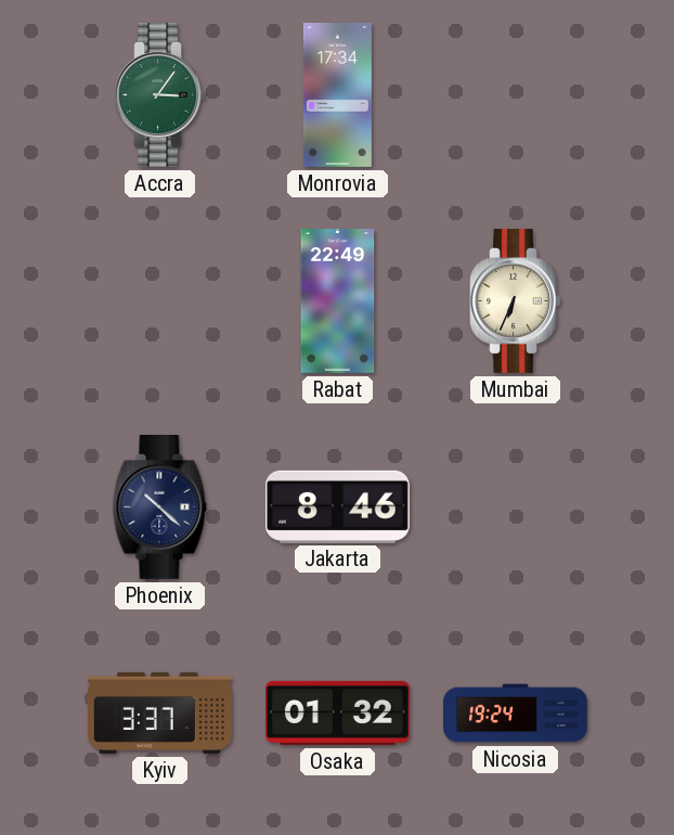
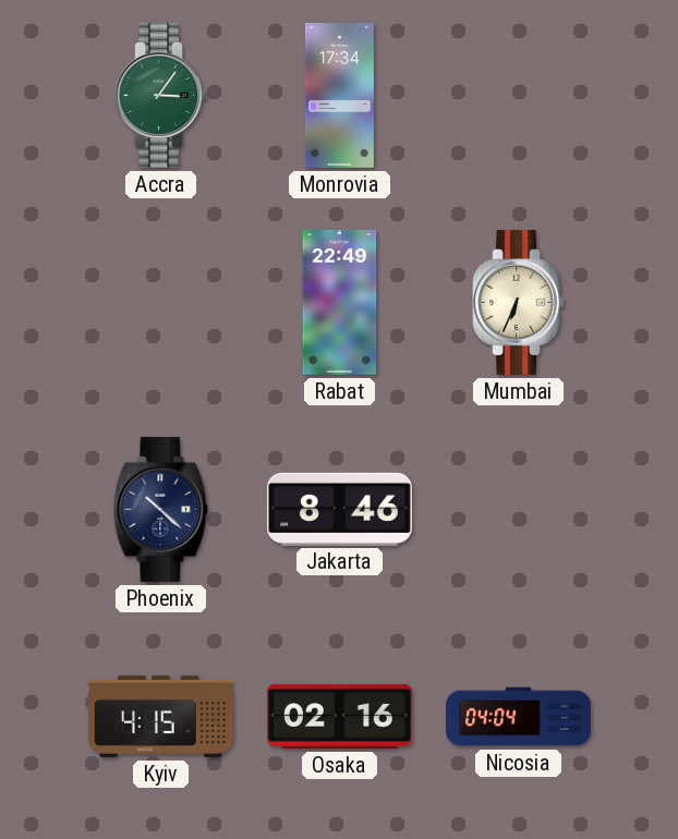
Kyiv: 3:37 -> 4:15
Osaka: 01:32 -> 02:16
Nicosia: 19:24 -> 04:04
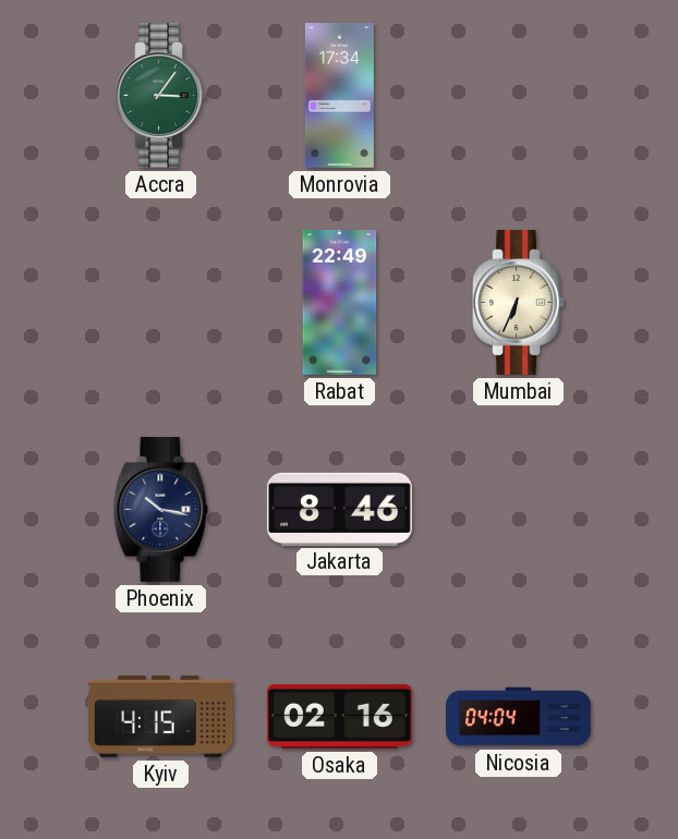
Phoenix: 10:22 -> 10:17
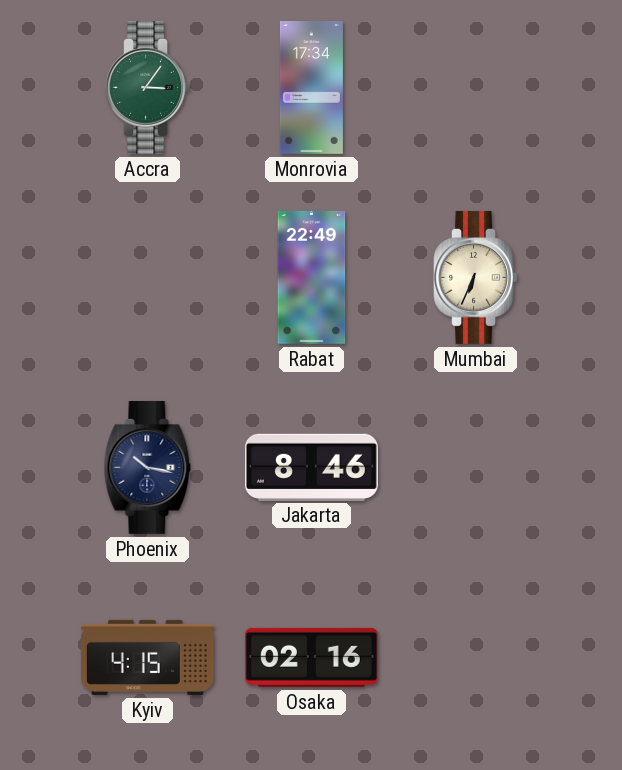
Nicosia: 04:04 -> none
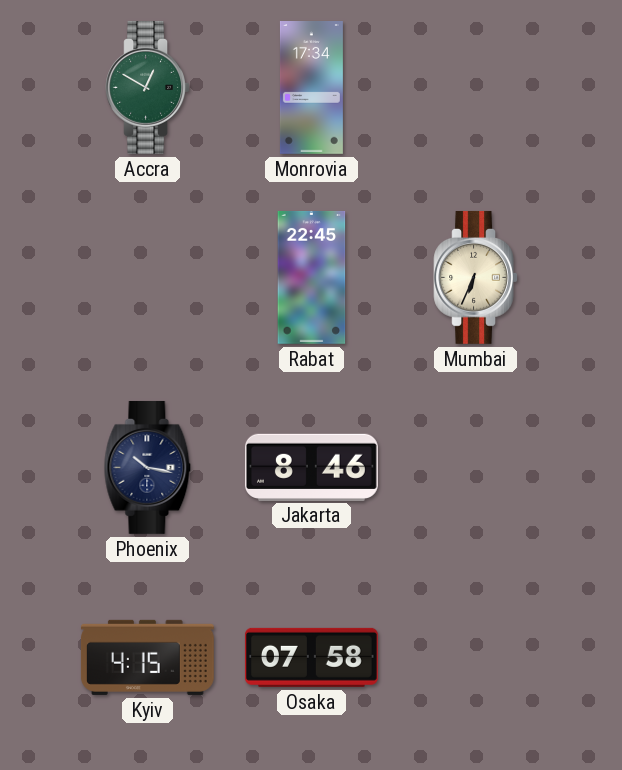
Accra: 3:06 -> 12:50
Rabat: 22:49 -> 22:45
Osaka: 02:16 -> 07:58
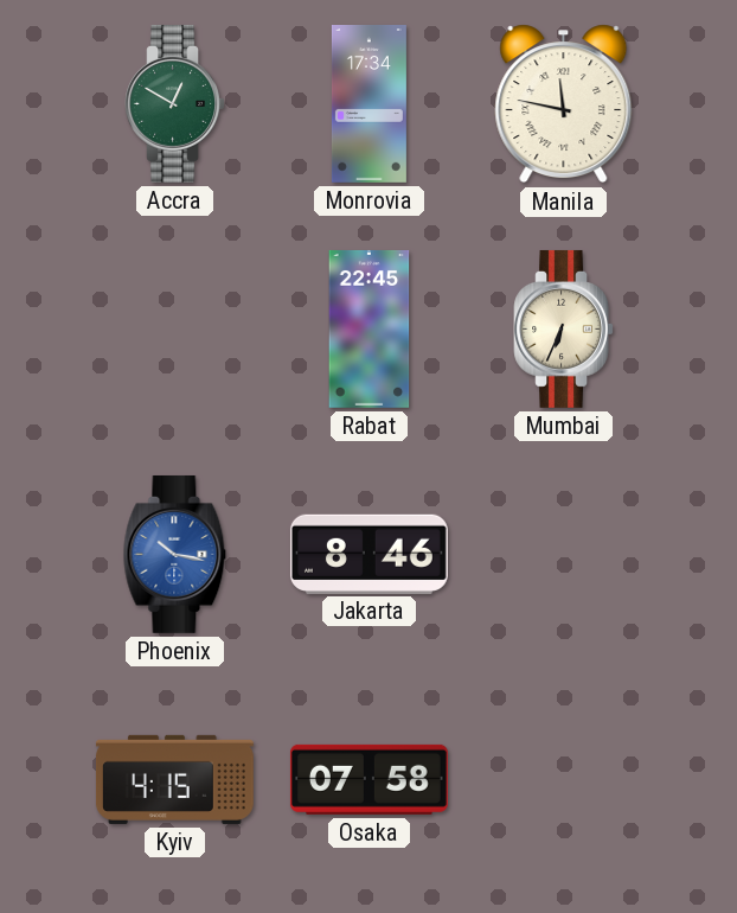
Manila: none -> 11:47
Phoenix dial: navy -> blue
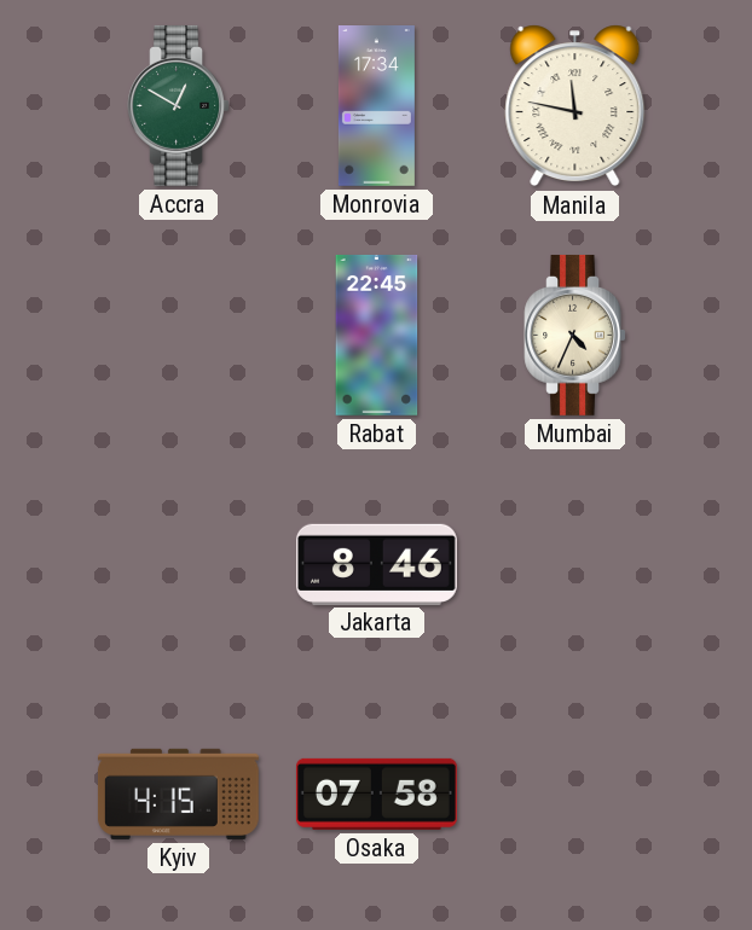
Mumbai: 6:34 -> 4:34
Phoenix: 10:17 -> none
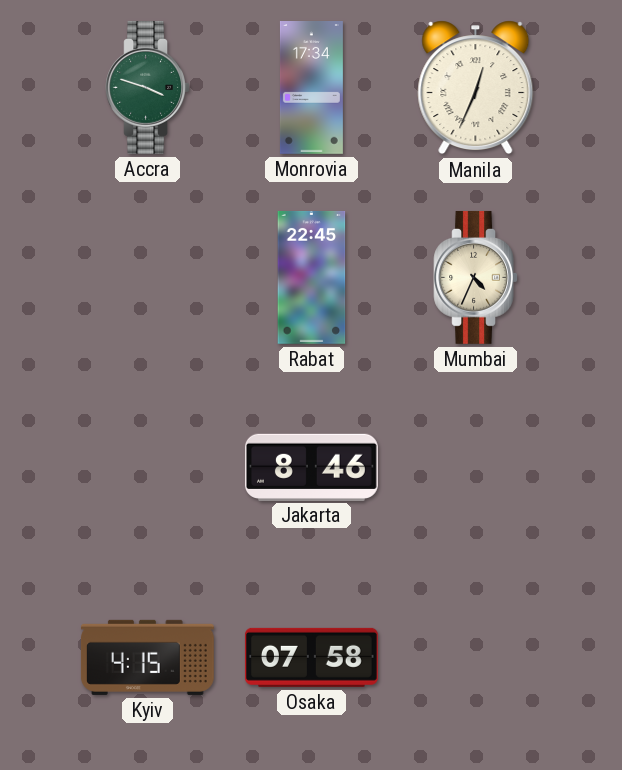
Accra: 12:50 -> 3:48
Manila: 11:47 -> 12:34
